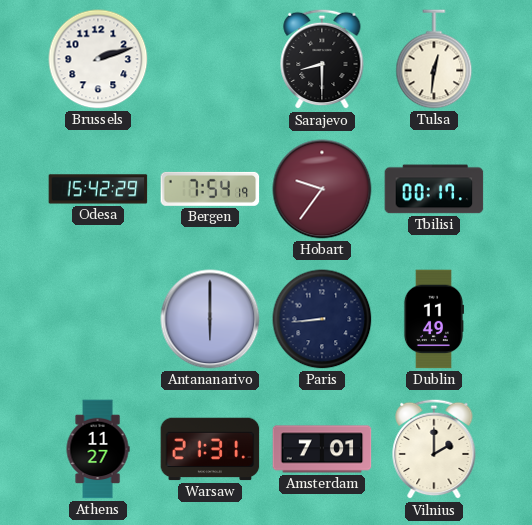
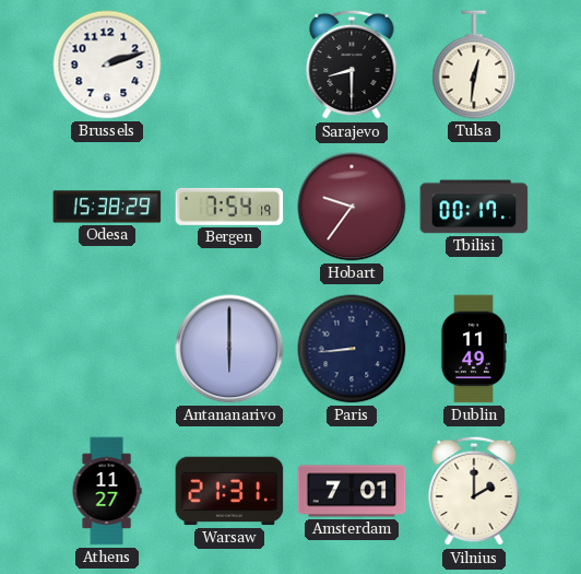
Odesa: 15:42 -> 15:38
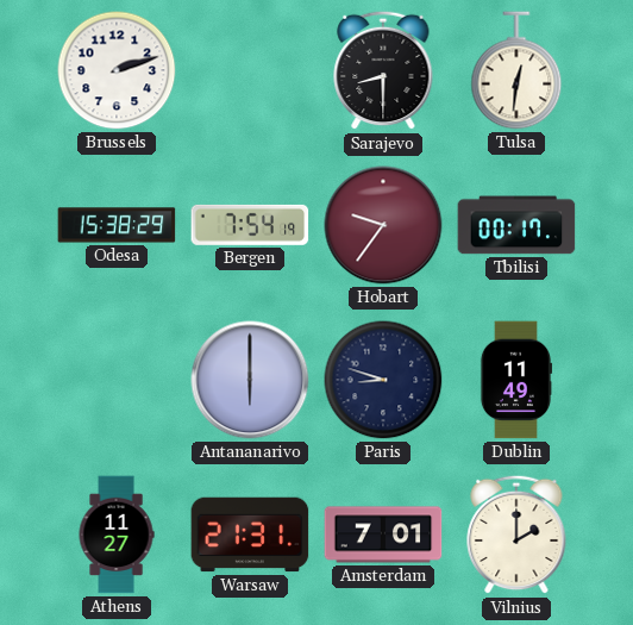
Paris: 8:44 -> 8:48
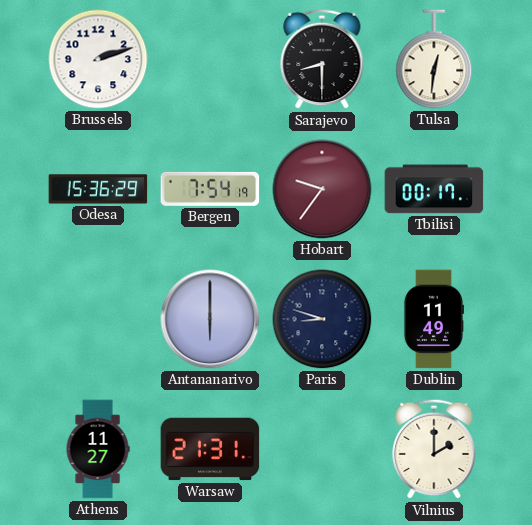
Odesa: 15:38 -> 15:36
Amsterdam: 7:01 -> none
